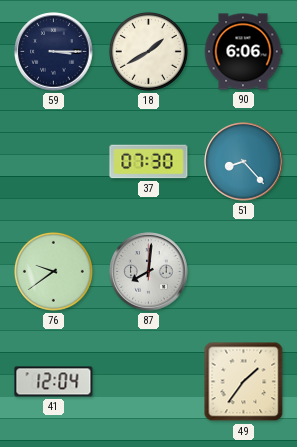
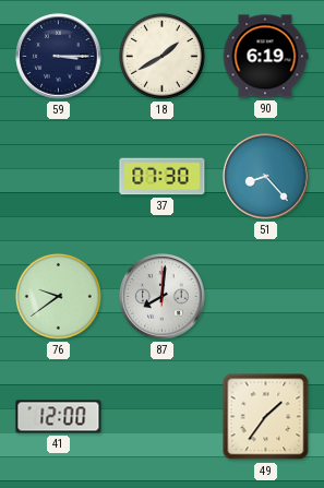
90: 6:06 -> 6:19
41: 12:04 -> 12:00
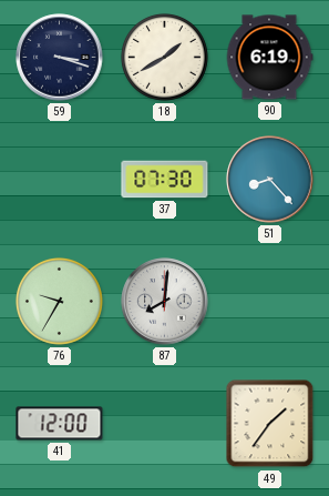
59: 3:15 -> 3:18
76: 9:39 -> 9:35
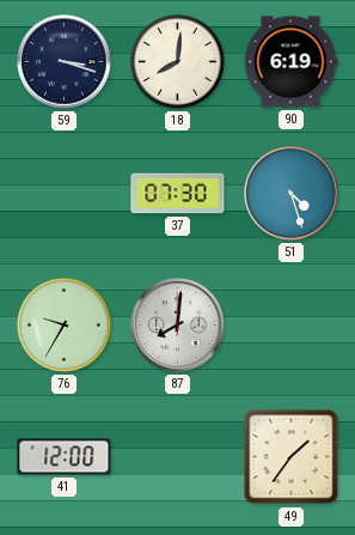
18: 1:40 -> 8:01
51: 8:23 -> 4:27
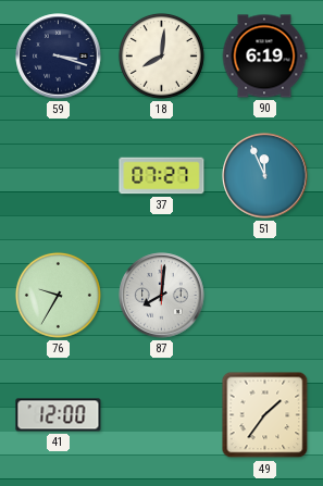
37: 07:30 -> 07:27
51: 4:27 -> 11:56
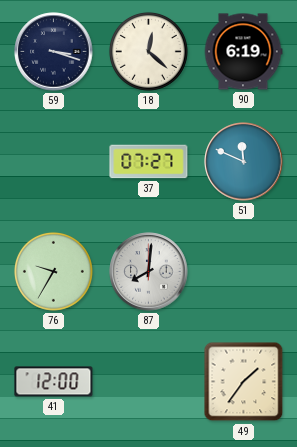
18: 8:01 -> 12:22
51: 11:56 -> 11:49
